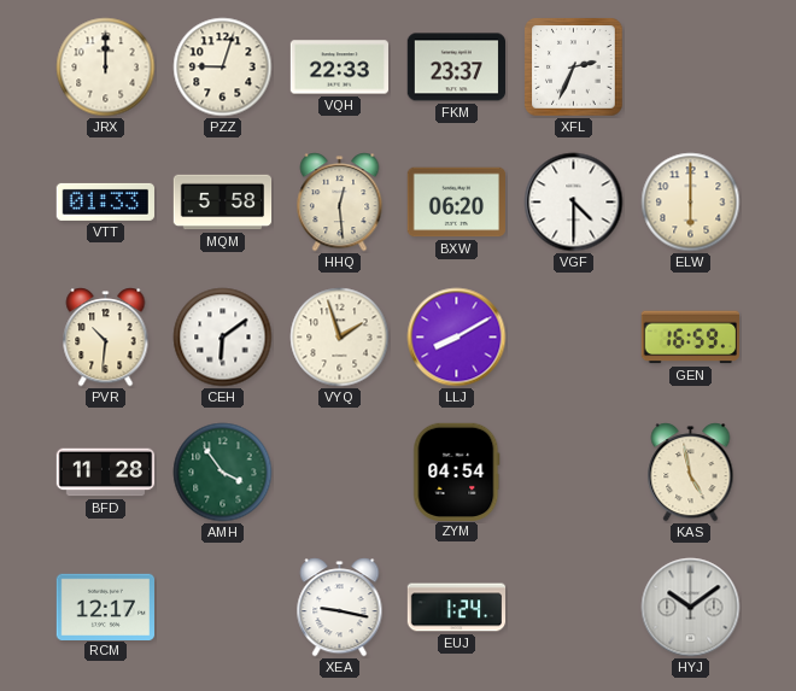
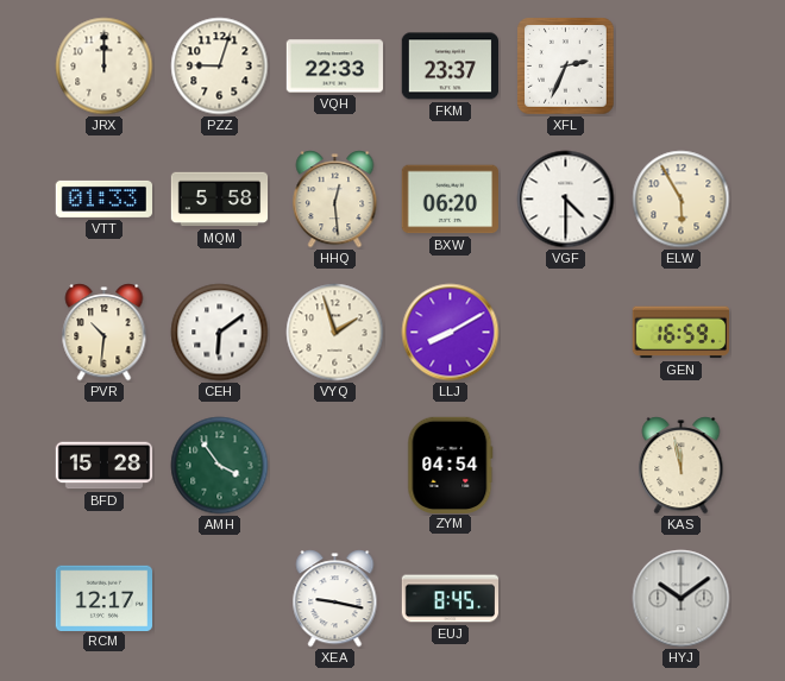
ELW: 6:00 -> 5:55
BFD: 11:28 -> 15:28
KAS: 4:58 -> 11:58
EUJ: 1:24 -> 8:45
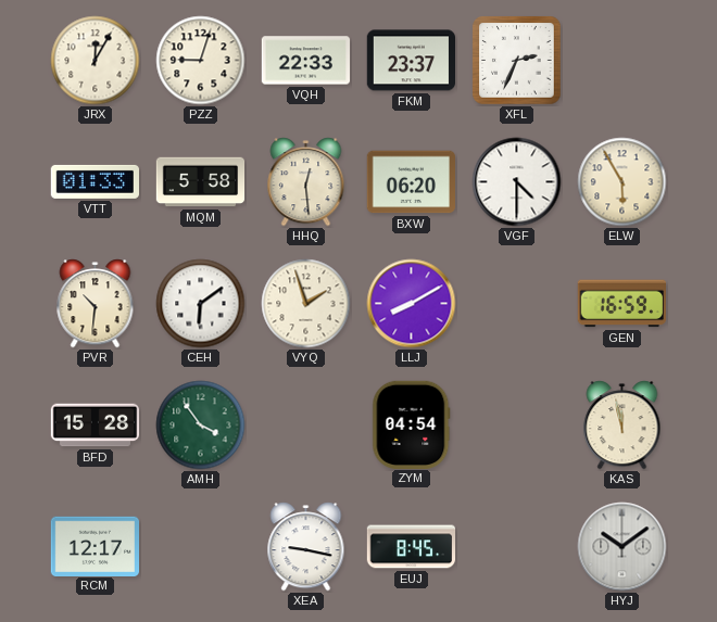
JRX: 12:00 -> 12:05
